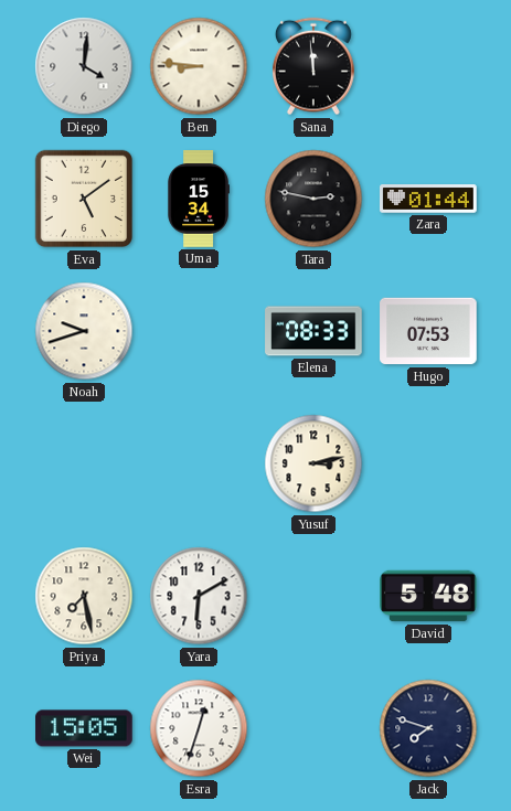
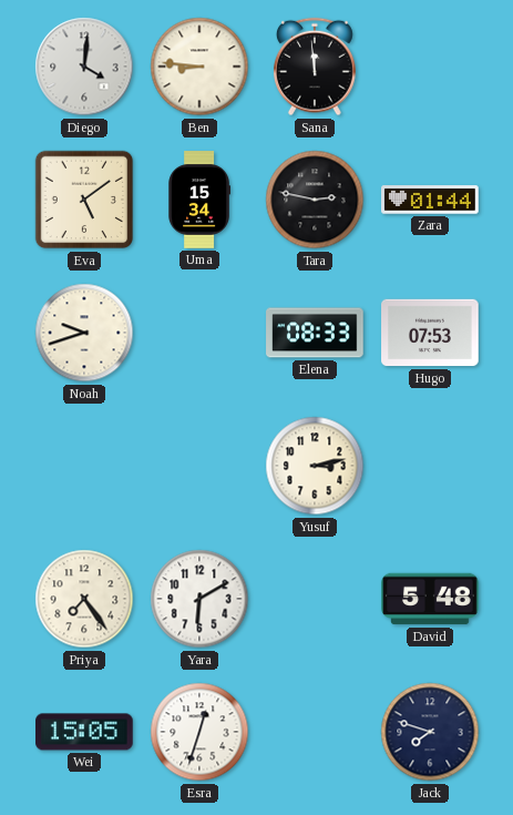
Priya: 7:28 -> 7:24
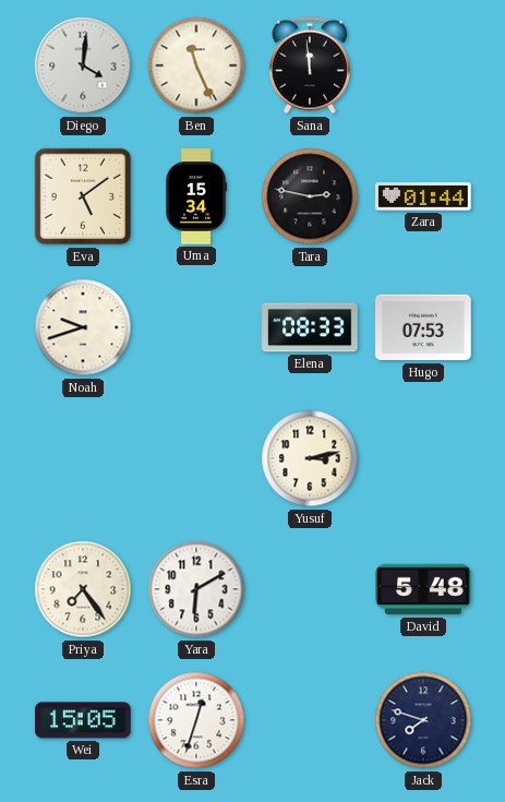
Ben: 8:46 -> 11:26
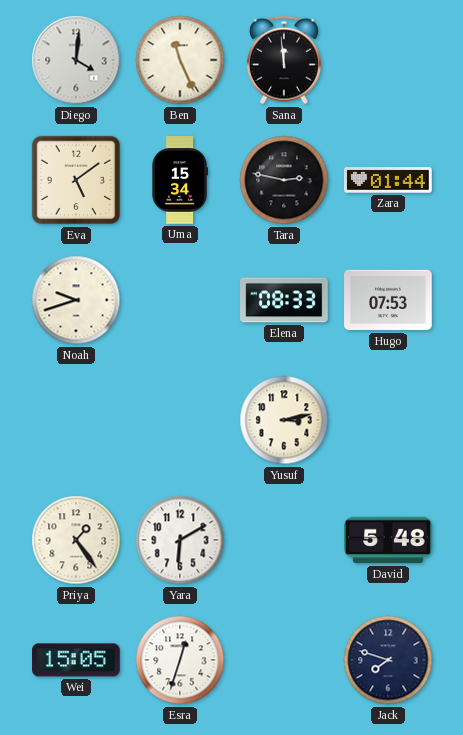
Priya: 7:24 -> 1:24
